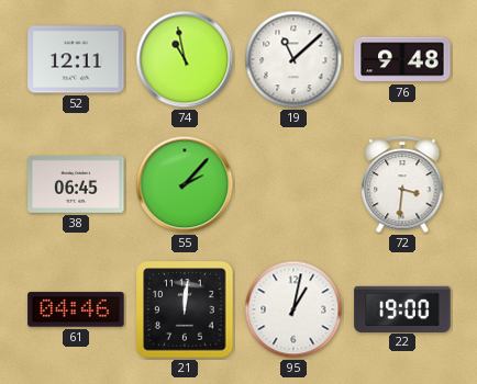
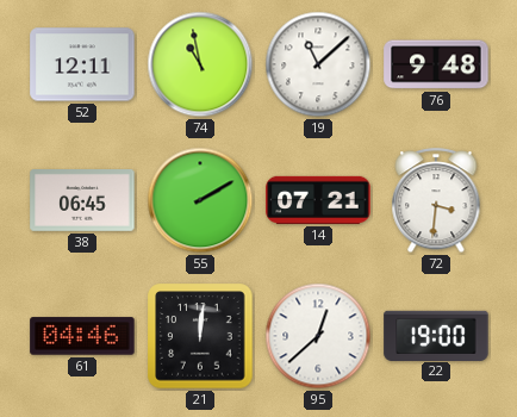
55: 2:07 -> 2:10
14: none -> 07:21
95: 1:02 -> 12:38
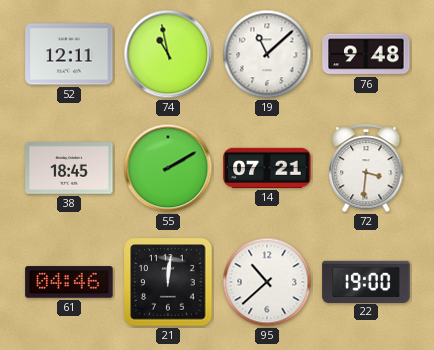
38: 06:45 -> 18:45
95: 12:38 -> 10:38
